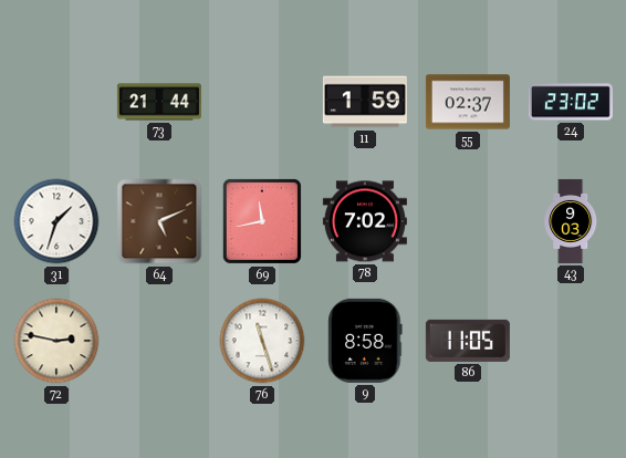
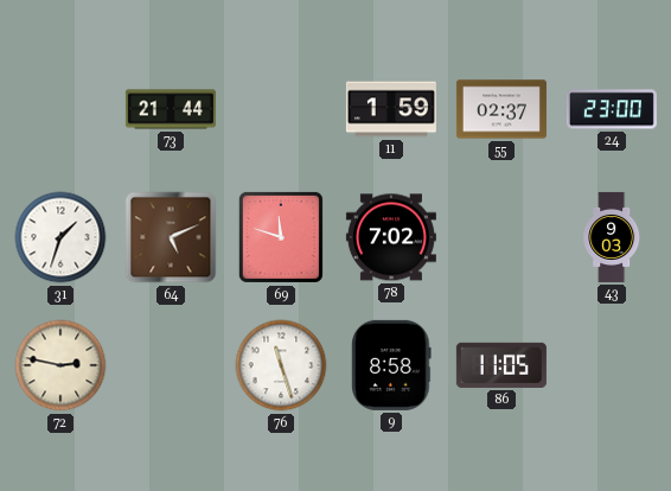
24: 23:02 -> 23:00
69: 11:43 -> 11:48
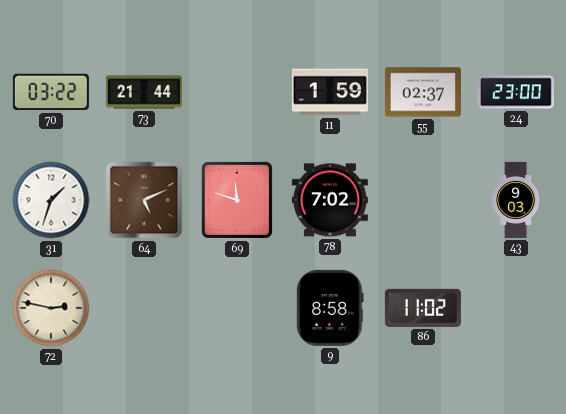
70: none -> 03:22
76: 11:27 -> none
86: 11:05 -> 11:02
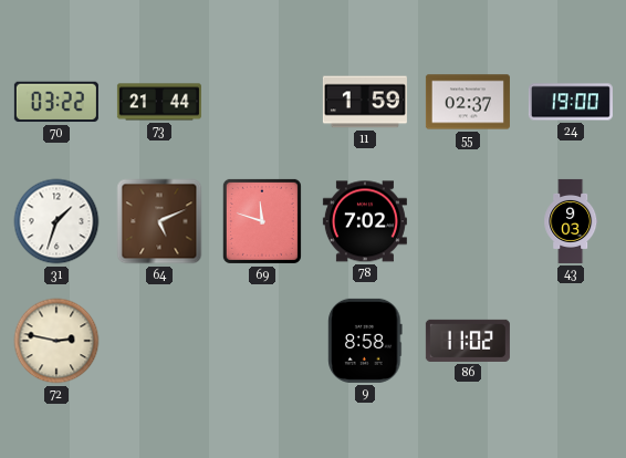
24: 23:00 -> 19:00
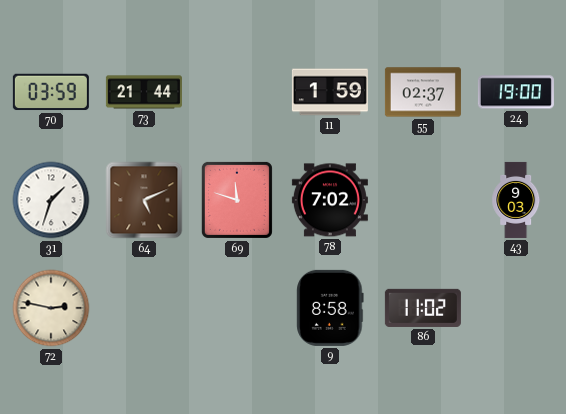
70: 03:22 -> 03:59
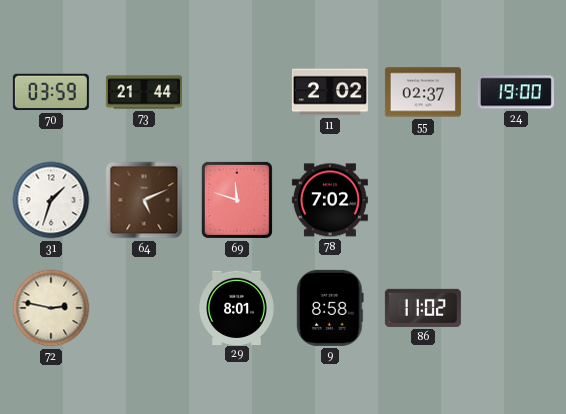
11: 1:59 -> 2:02
43: 9:03 -> none
29: none -> 8:01
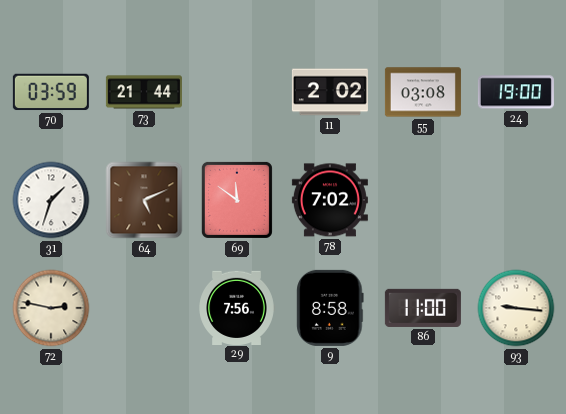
55: 02:37 -> 03:08
69: 11:48 -> 11:51
29: 8:01 -> 7:56
86: 11:02 -> 11:00
93: none -> 9:16
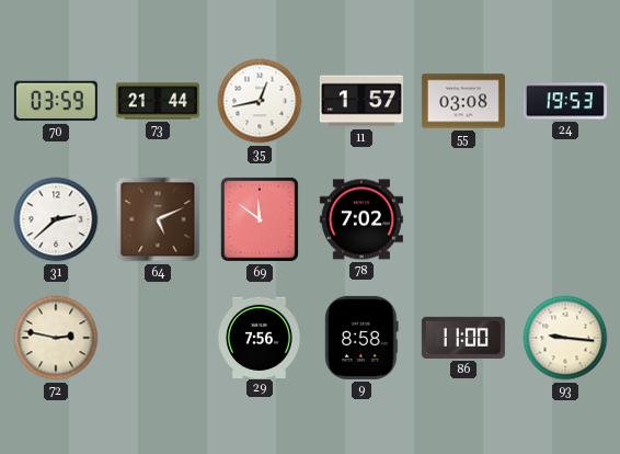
35: none -> 12:43
11: 2:02 -> 1:57
24: 19:00 -> 19:53
31: 1:33 -> 2:38
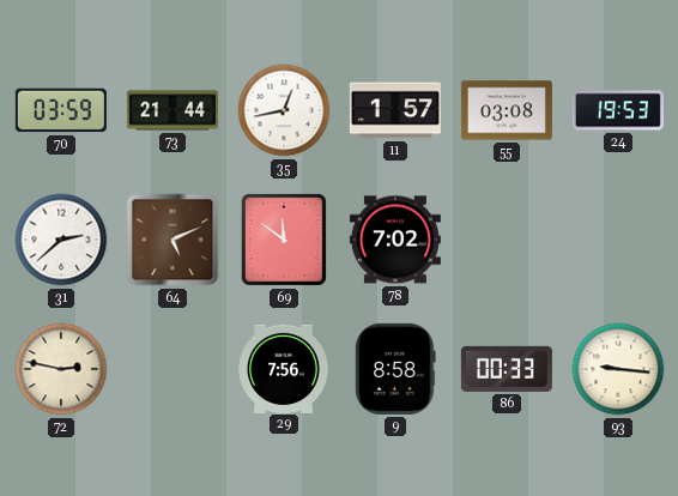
86: 11:00 -> 00:33
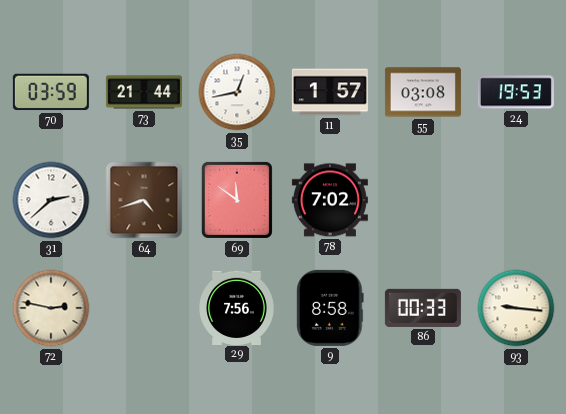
64: 5:11 -> 4:42
